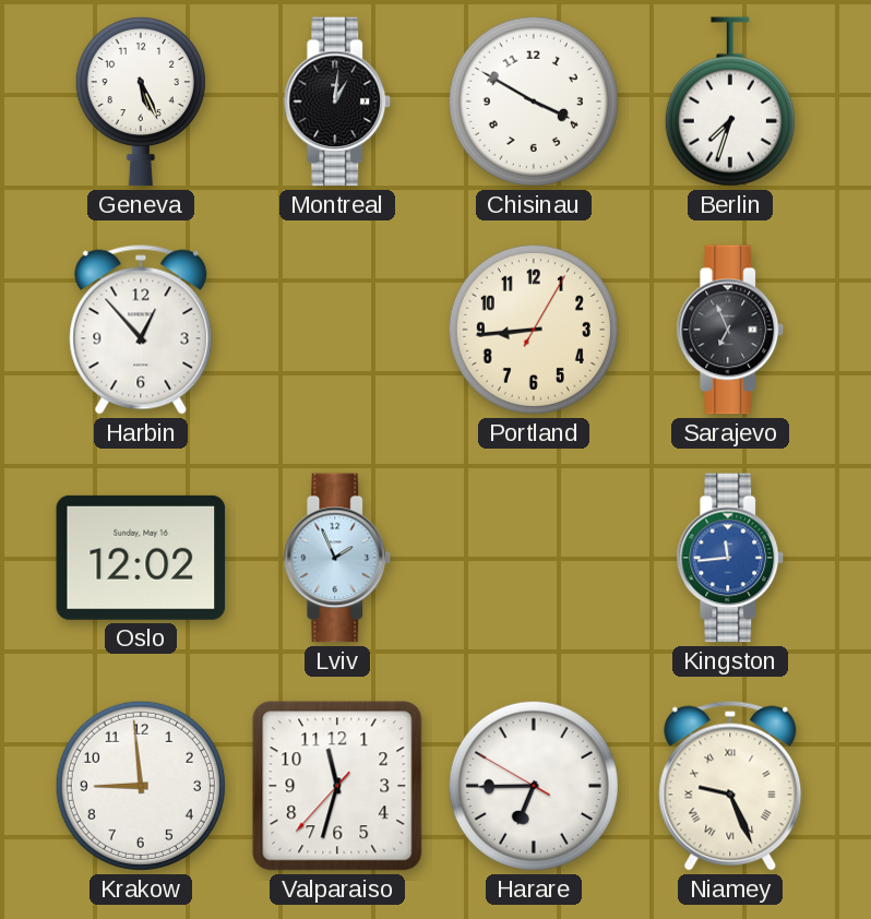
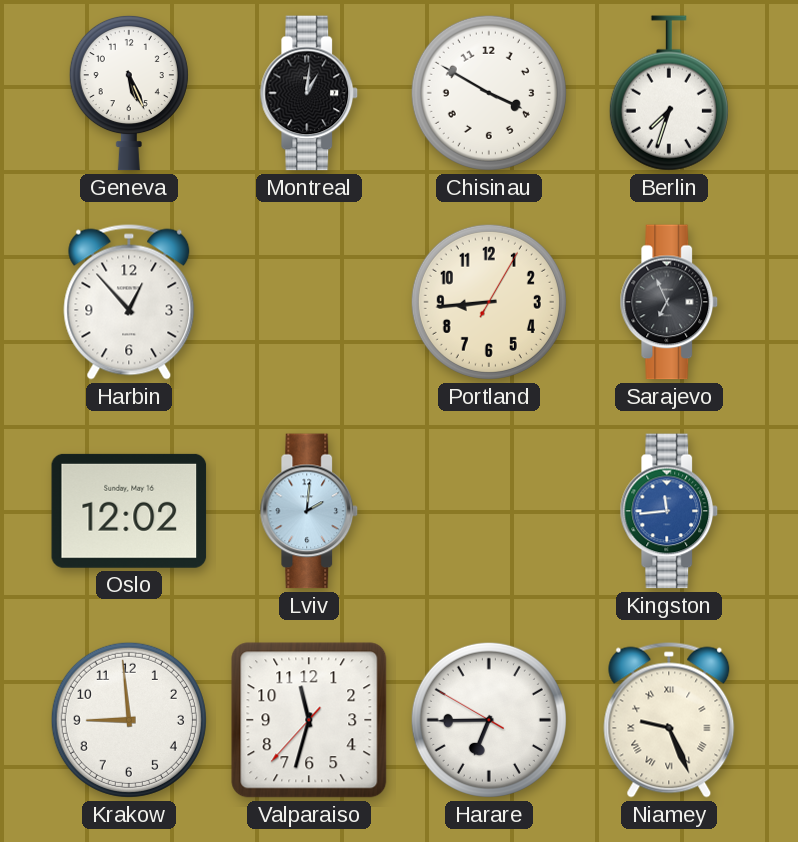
Lviv: 1:56 -> 2:01
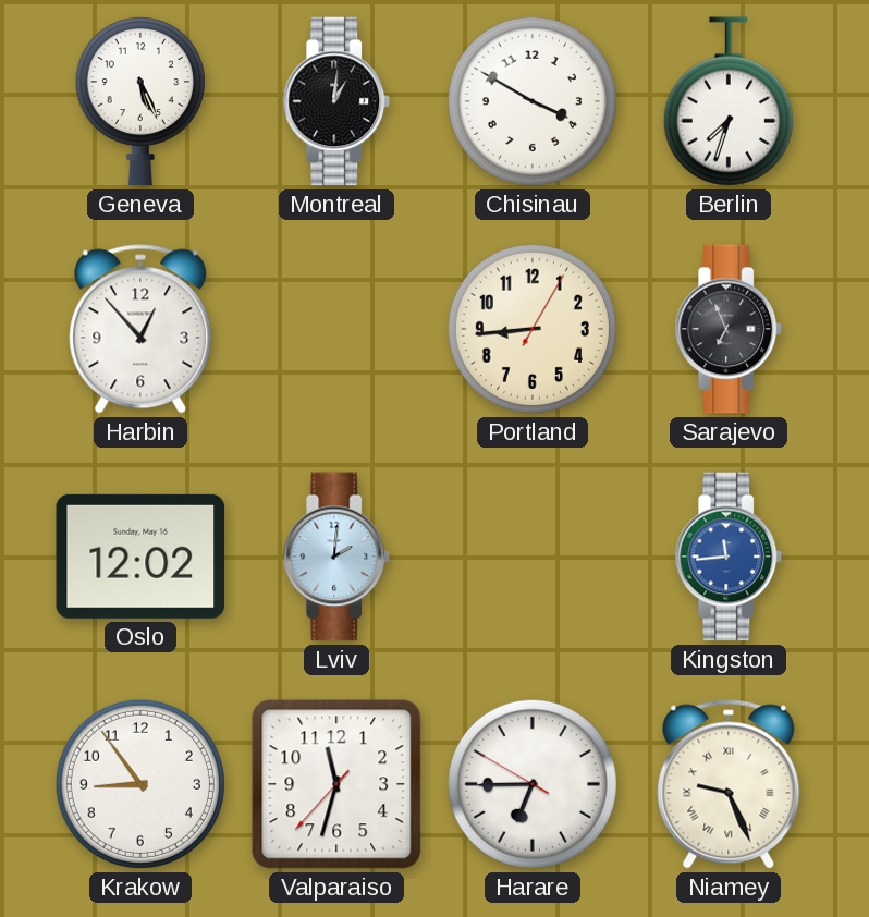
Krakow: 8:59 -> 8:54
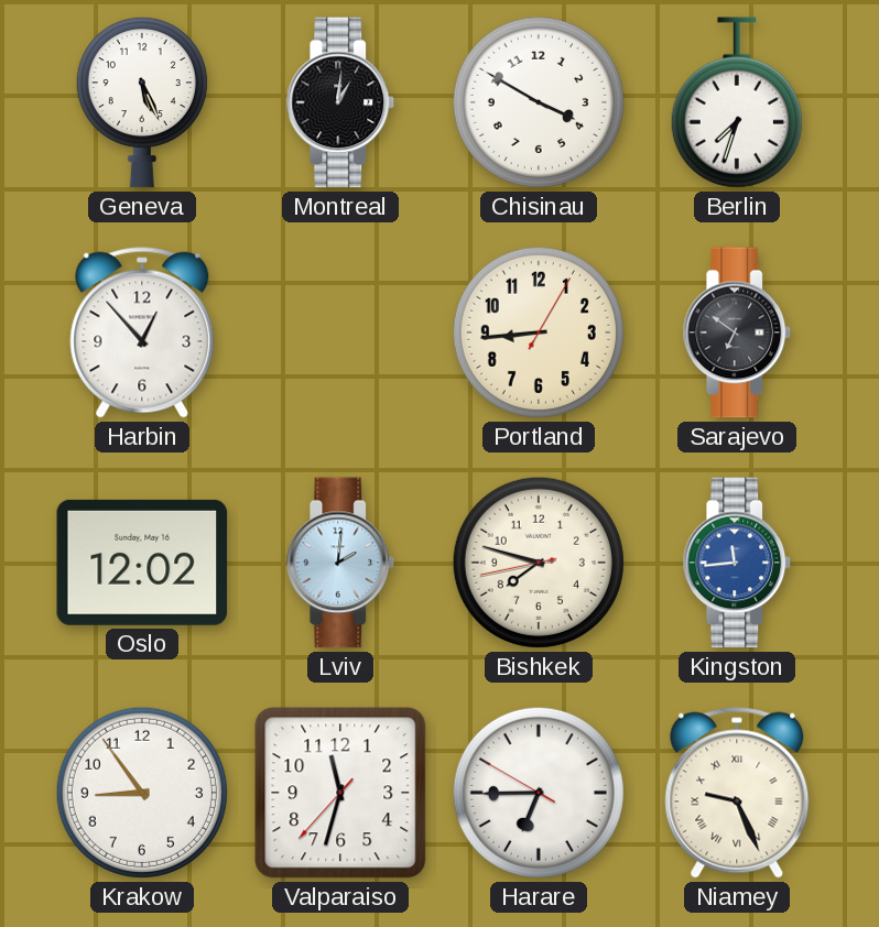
Sarajevo: 6:56 -> 6:51
Bishkek: none -> 7:47
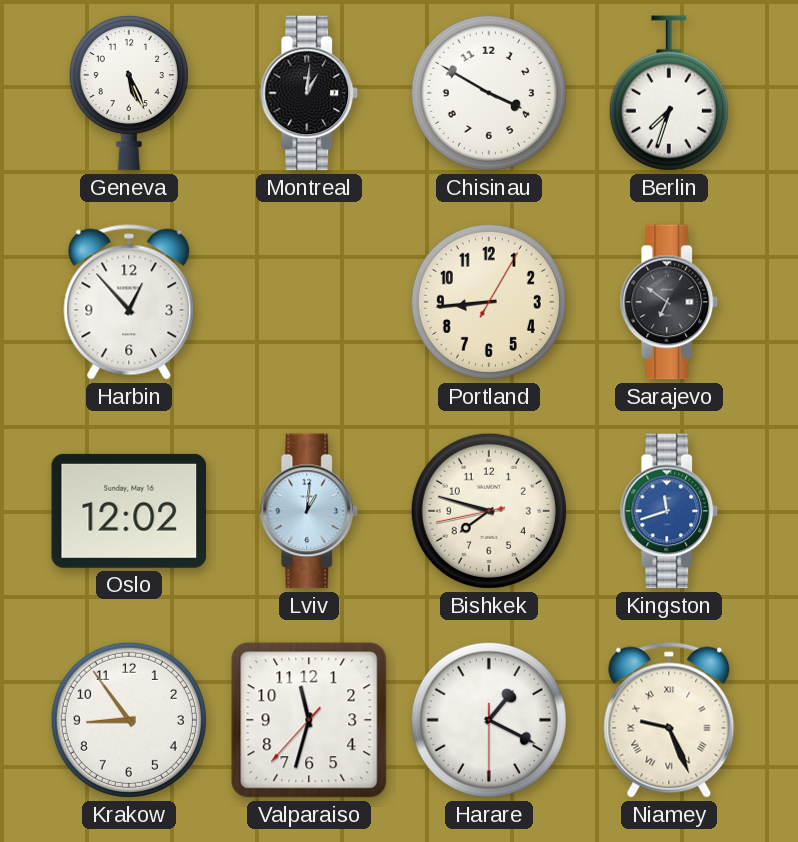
Lviv: 2:01 -> 1:01
Kingston: 11:44 -> 11:42
Harare: 6:44 -> 1:19
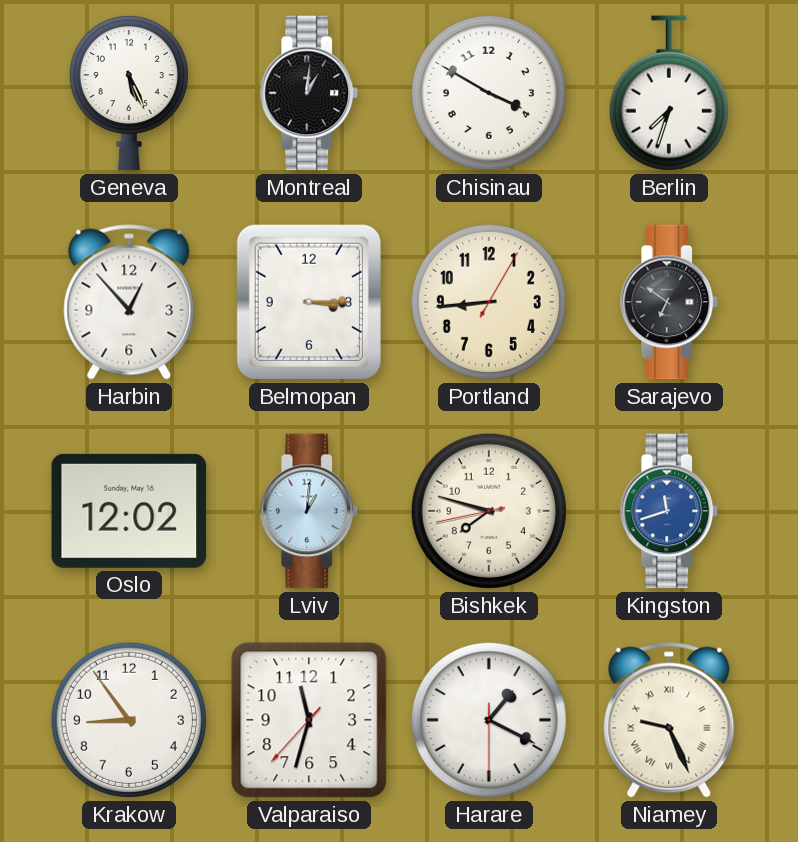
Belmopan: none -> 3:15
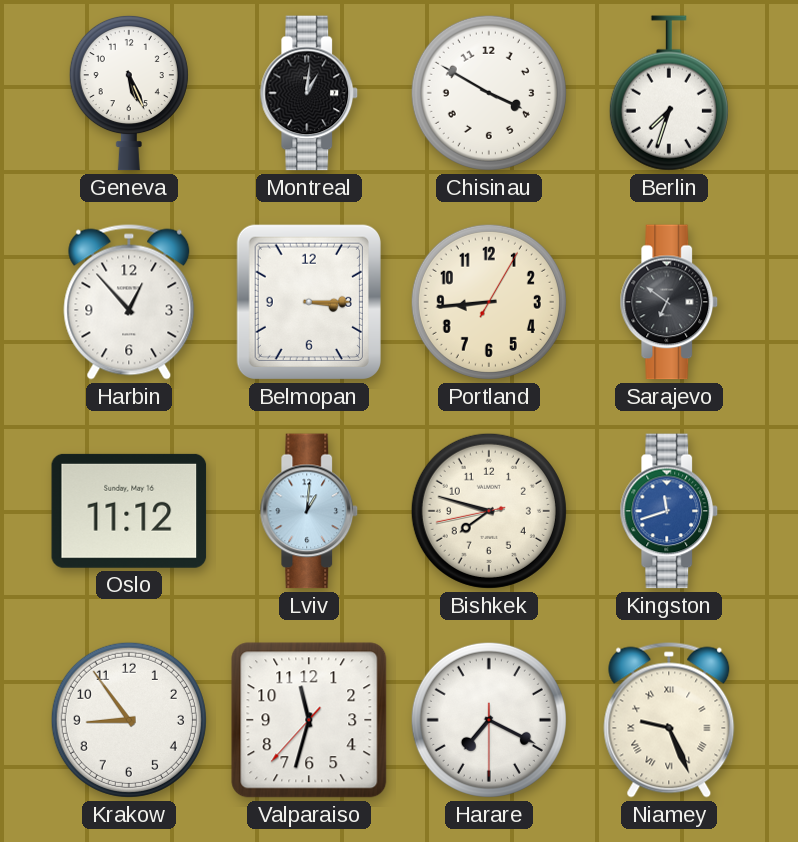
Oslo: 12:02 -> 11:12
Harare: 1:19 -> 7:19
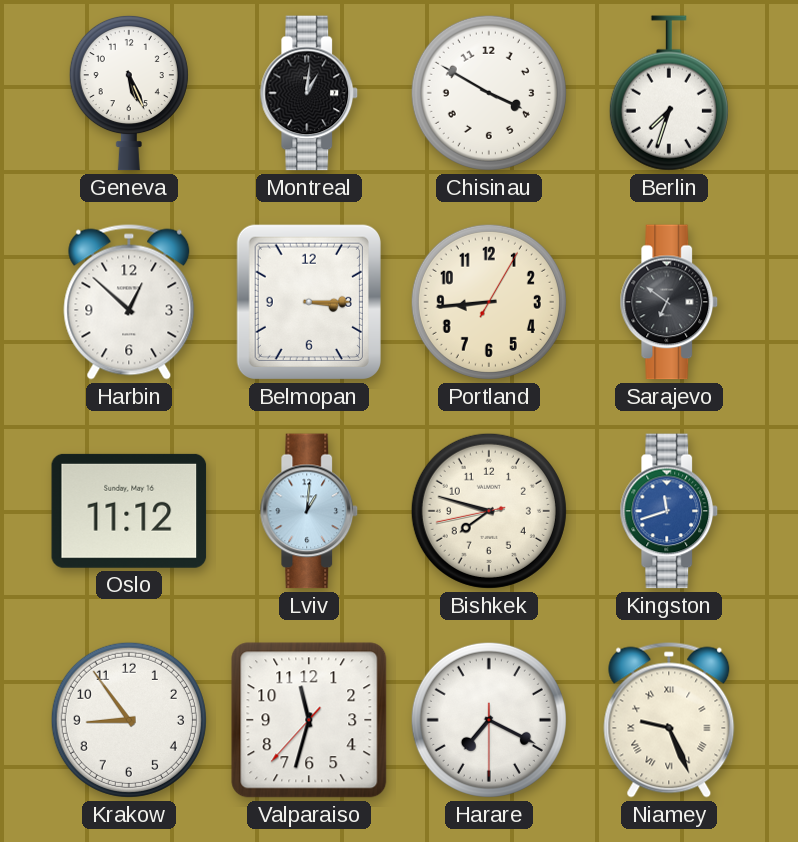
Harbin: 12:53 -> 12:52
